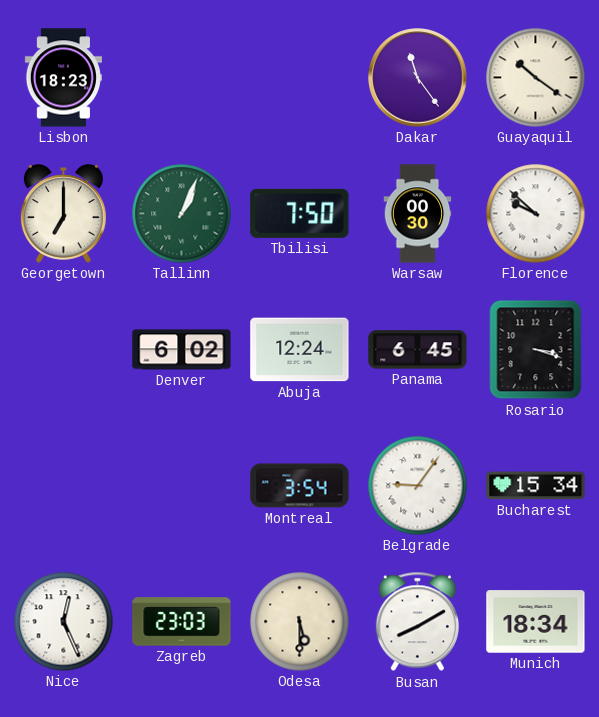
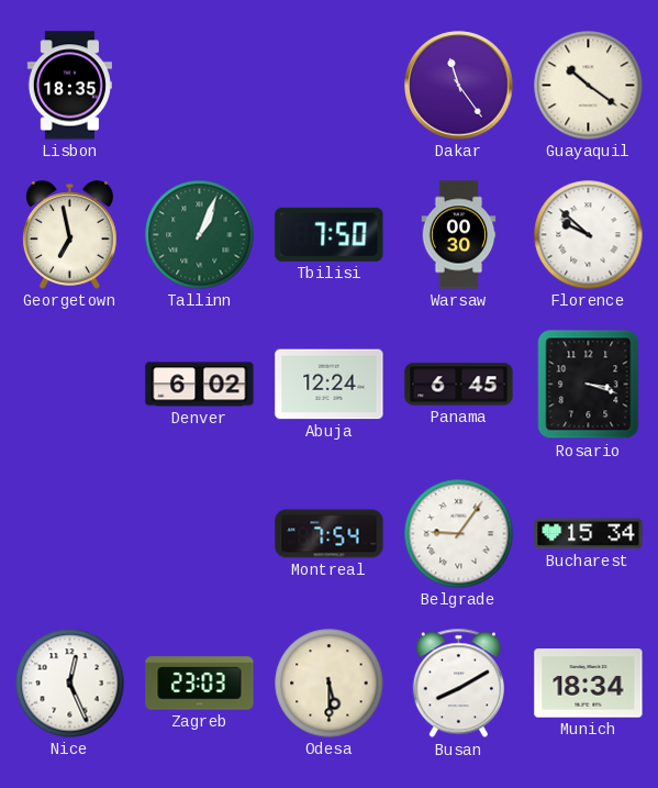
Lisbon: 18:23 -> 18:35
Georgetown: 7:00 -> 6:58
Montreal: 3:54 -> 7:54
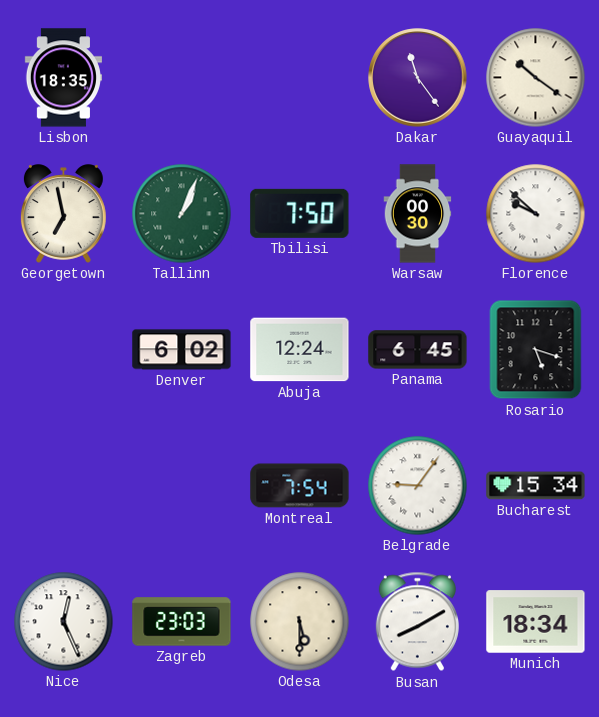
Rosario: 3:18 -> 5:18
